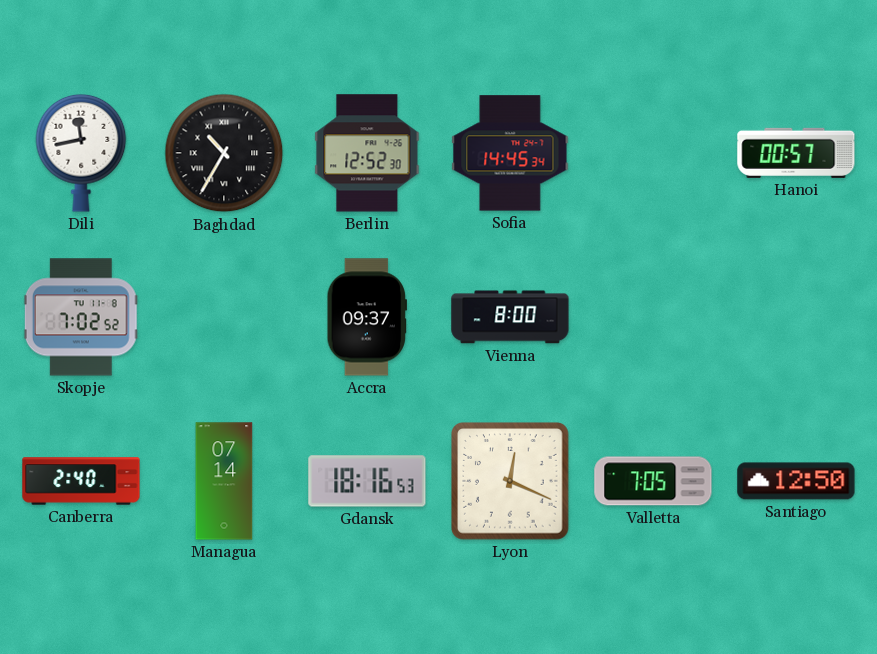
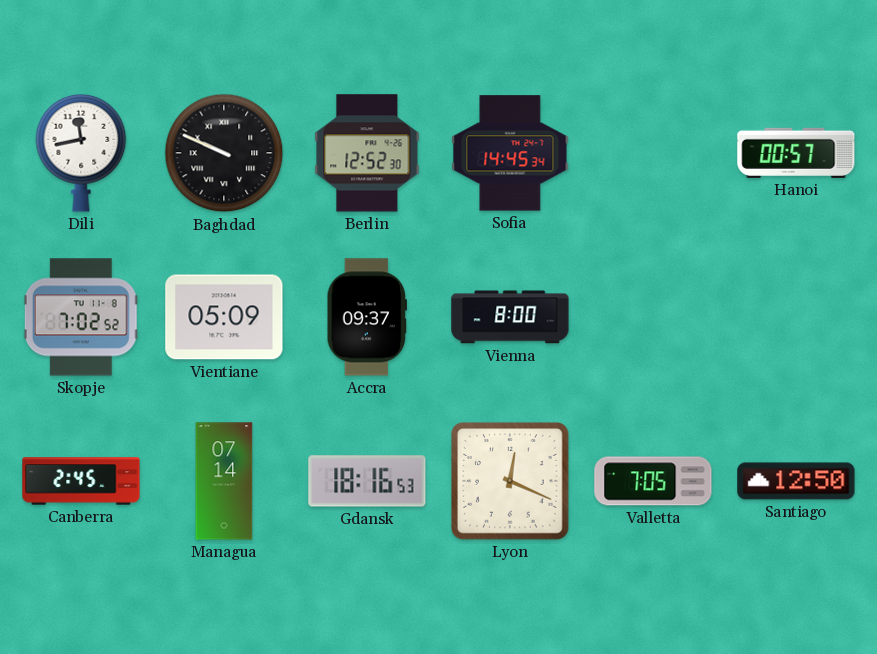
Baghdad: 10:35 -> 9:49
Vientiane: none -> 05:09
Canberra: 2:40 -> 2:45
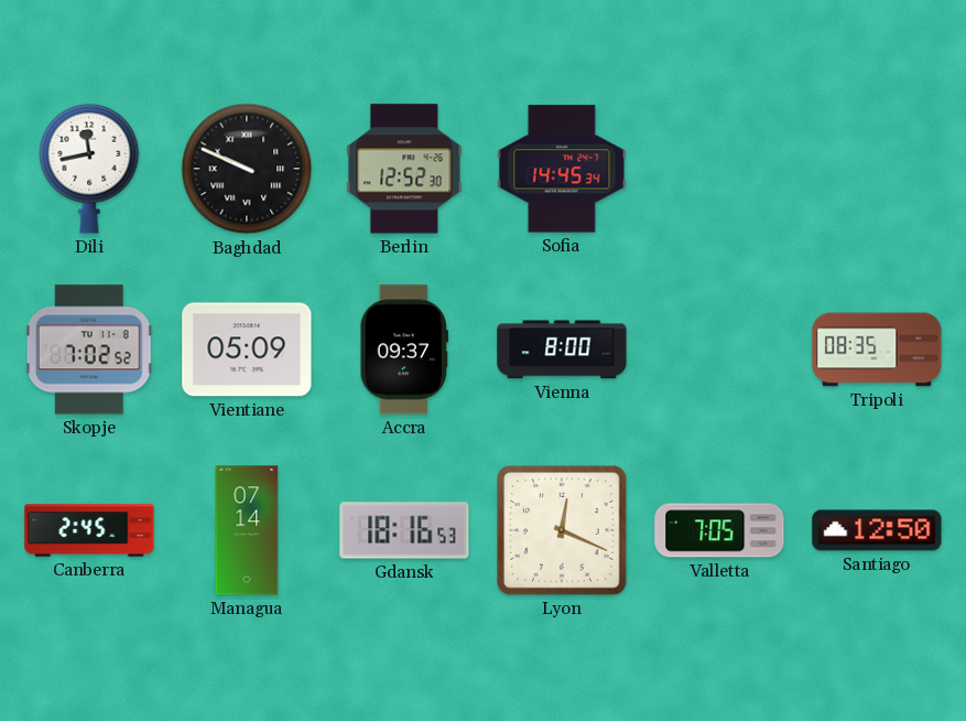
Hanoi: 00:57 -> none
Tripoli: none -> 08:35
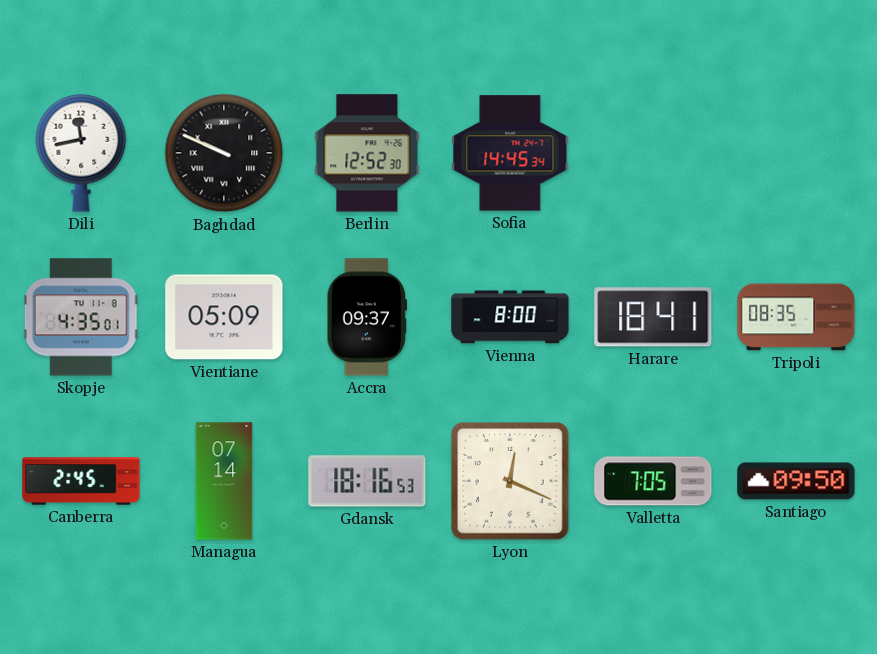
Skopje: 7:02 -> 4:35
Harare: none -> 18:41
Santiago: 12:50 -> 09:50
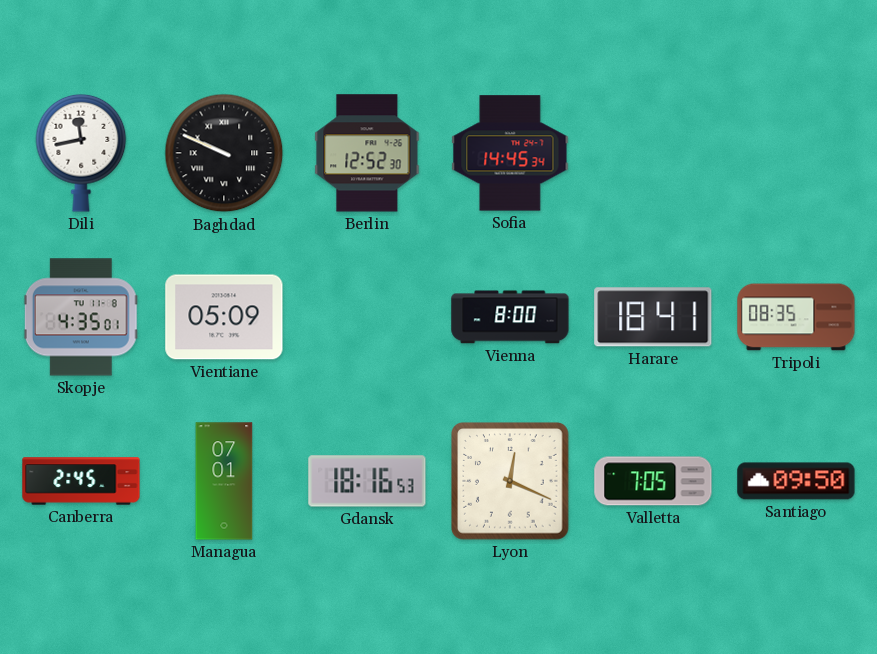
Accra: 09:37 -> none
Managua: 07:14 -> 07:01
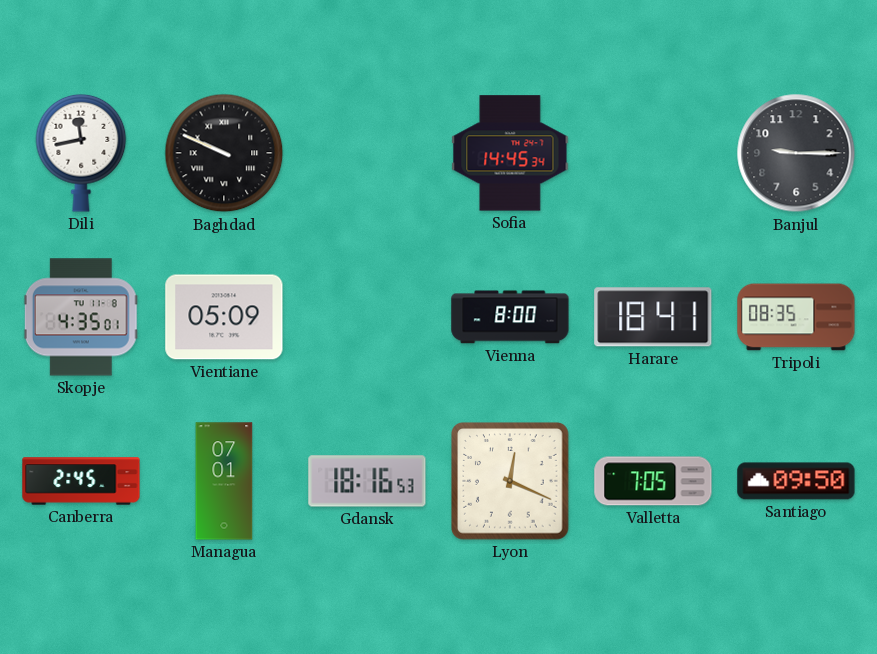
Berlin: 12:52 -> none
Banjul: none -> 9:15
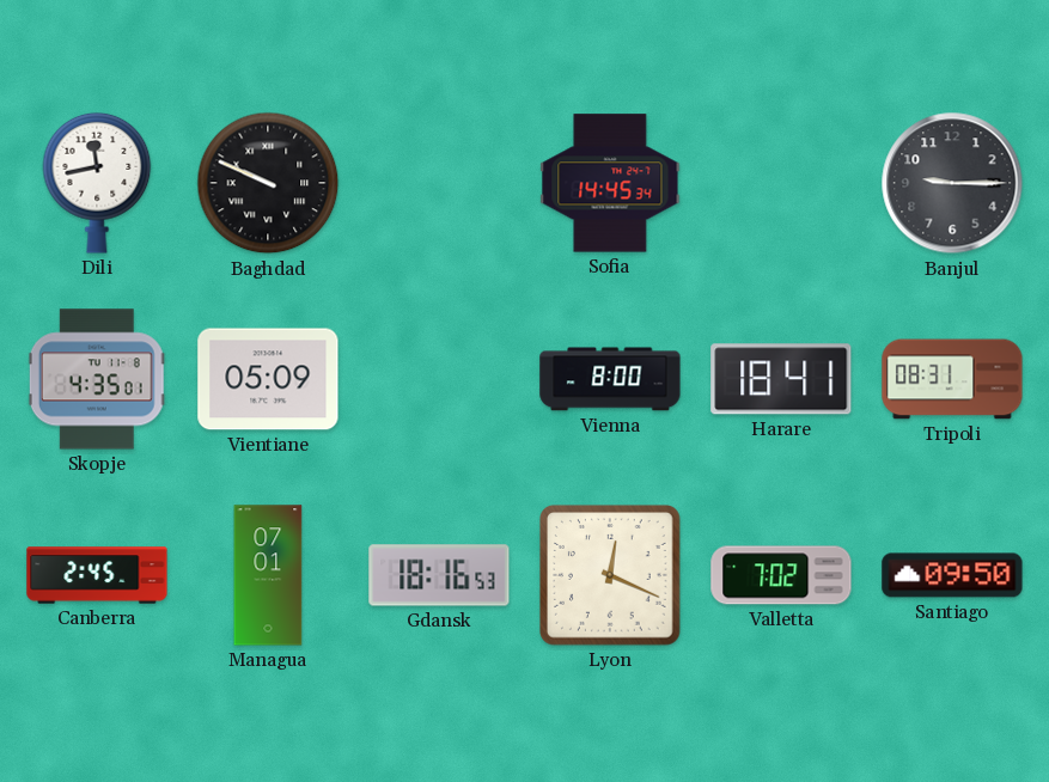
Tripoli: 08:35 -> 08:31
Valletta: 7:05 -> 7:02
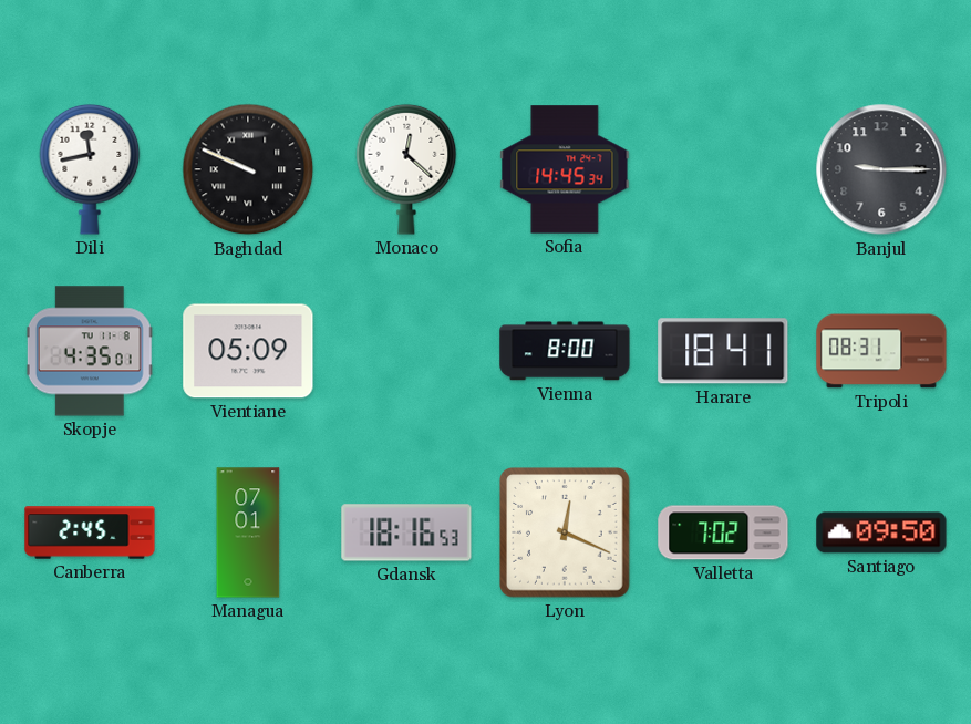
Monaco: none -> 12:22
